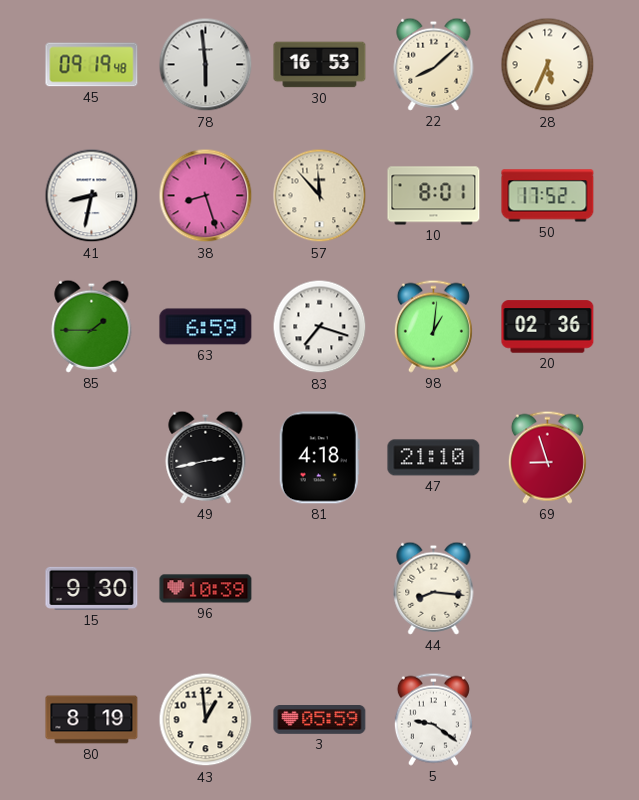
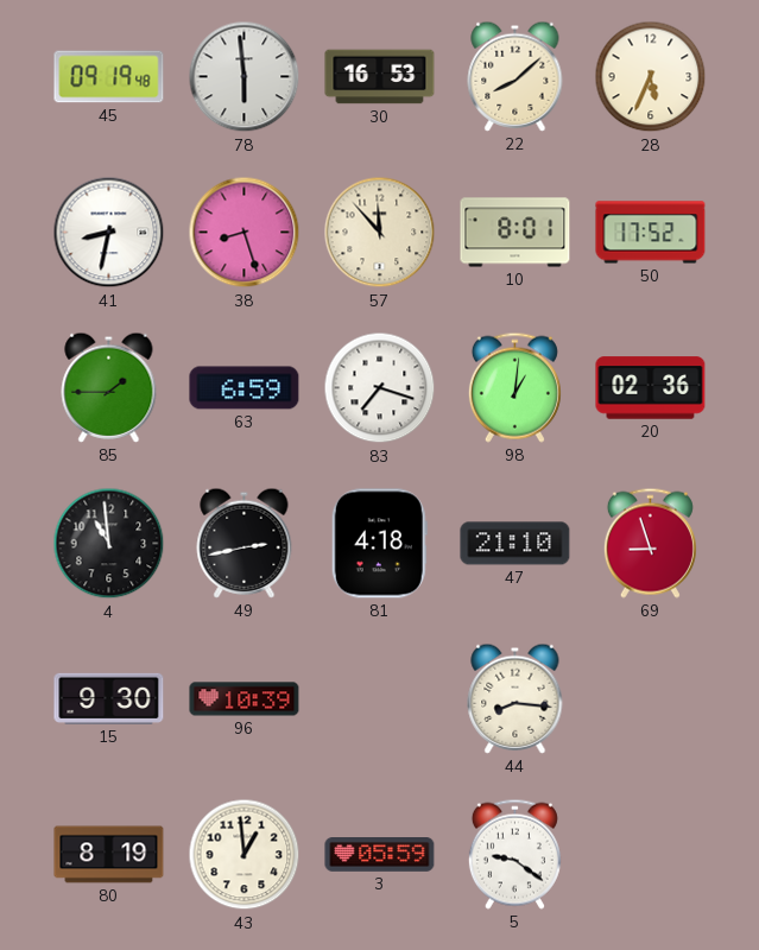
4: none -> 10:59
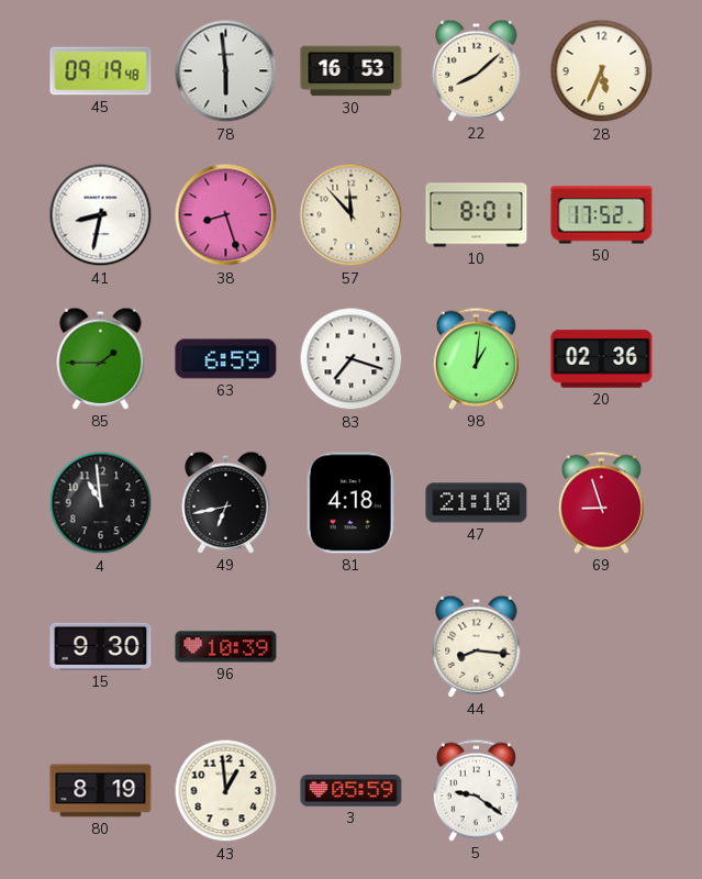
49: 2:43 -> 6:43
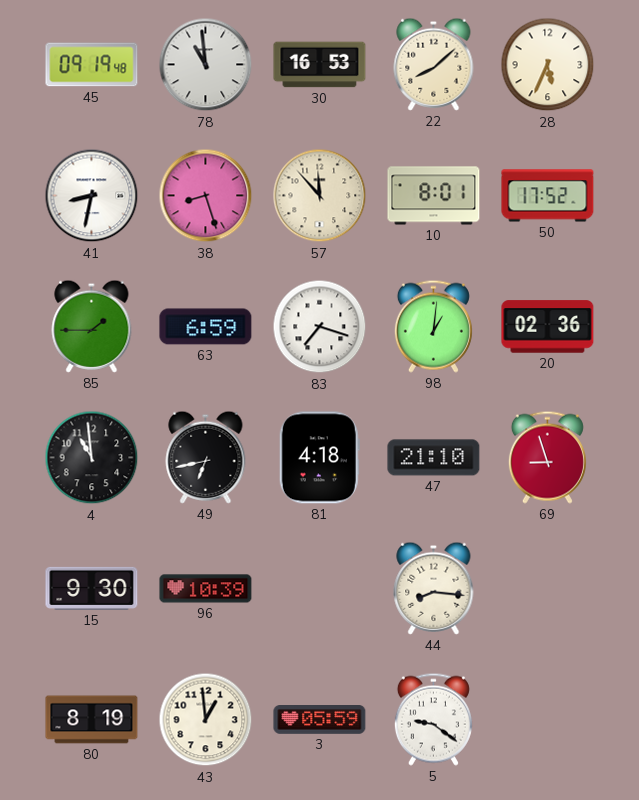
78: 5:59 -> 10:59
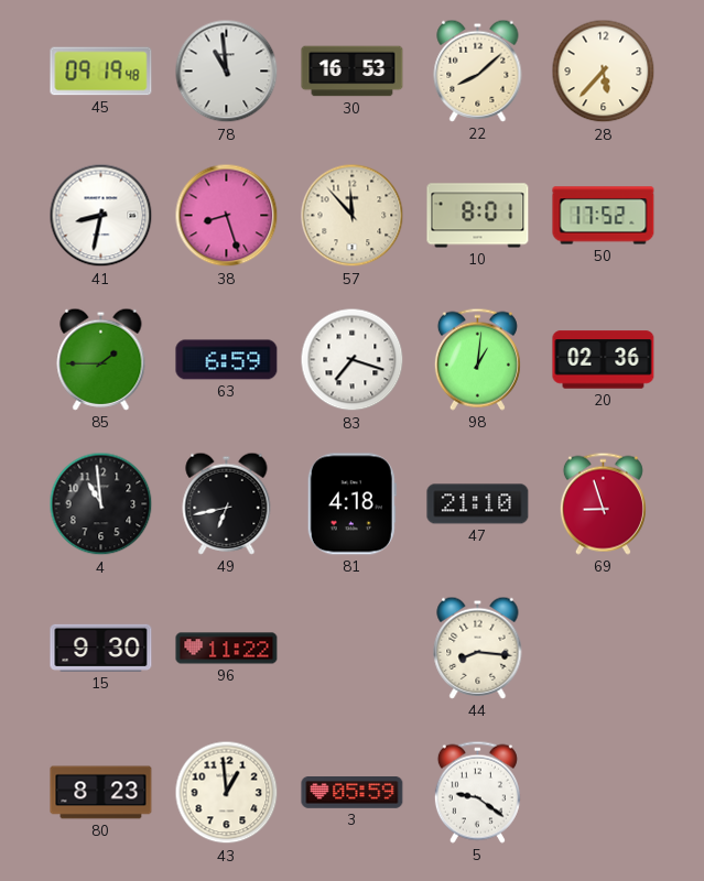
28: 5:34 -> 5:37
96: 10:39 -> 11:22
80: 8:19 -> 8:23
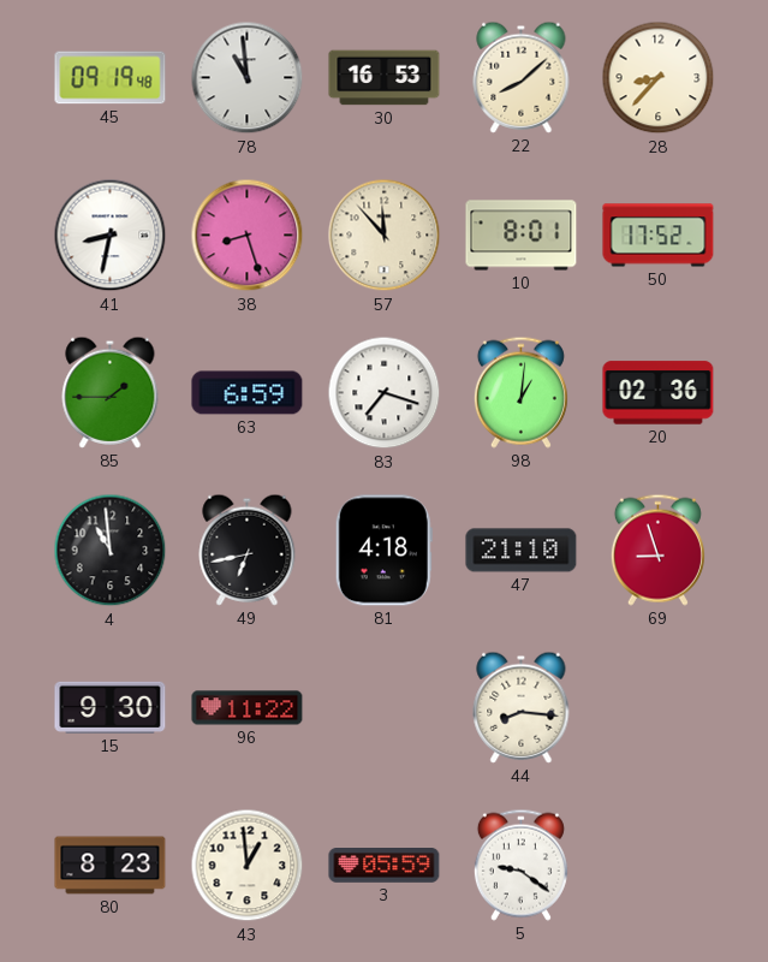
28: 5:37 -> 8:37
